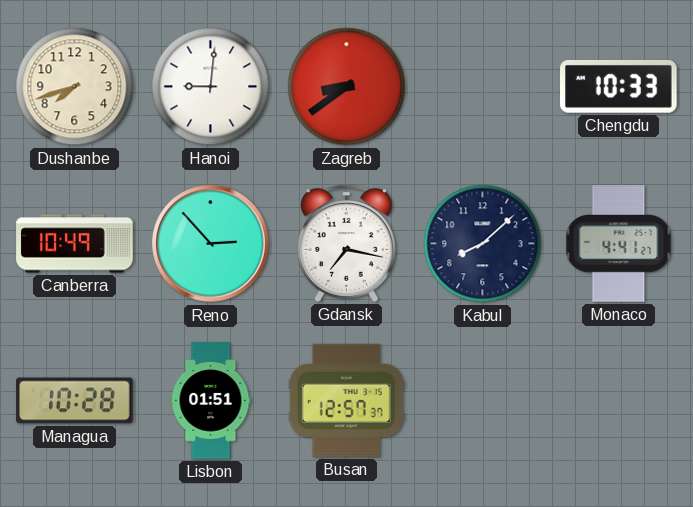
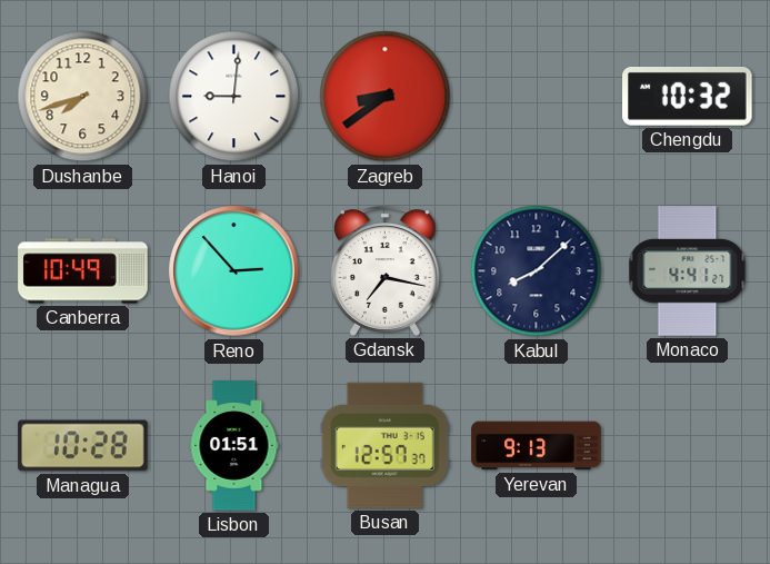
Chengdu: 10:33 -> 10:32
Yerevan: none -> 9:13
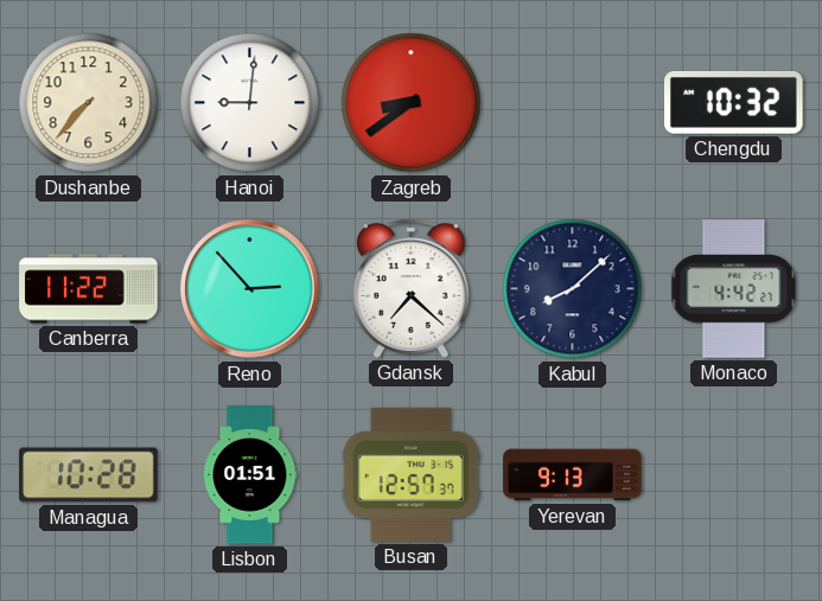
Dushanbe: 7:42 -> 7:37
Canberra: 10:49 -> 11:22
Gdansk: 7:17 -> 7:22
Monaco: 4:41 -> 4:42
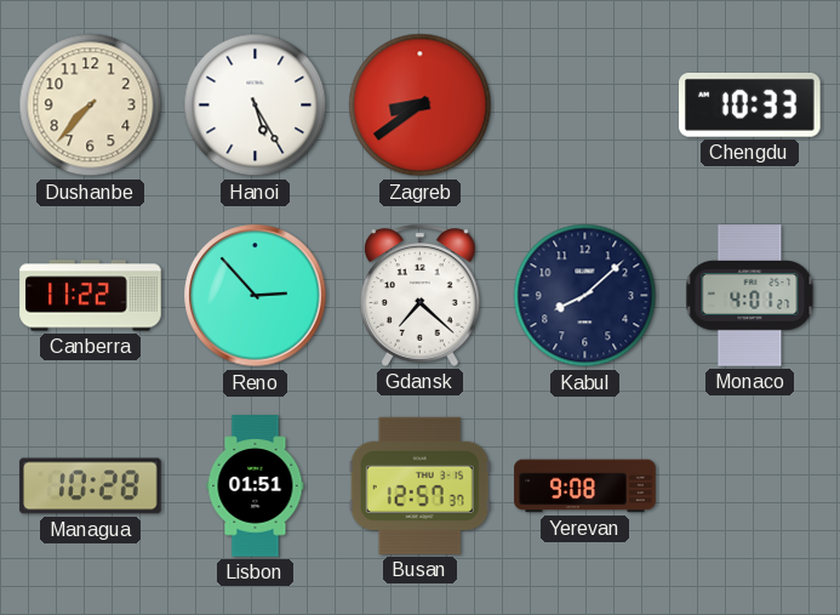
Hanoi: 9:01 -> 5:25
Chengdu: 10:32 -> 10:33
Monaco: 4:42 -> 4:01
Yerevan: 9:13 -> 9:08
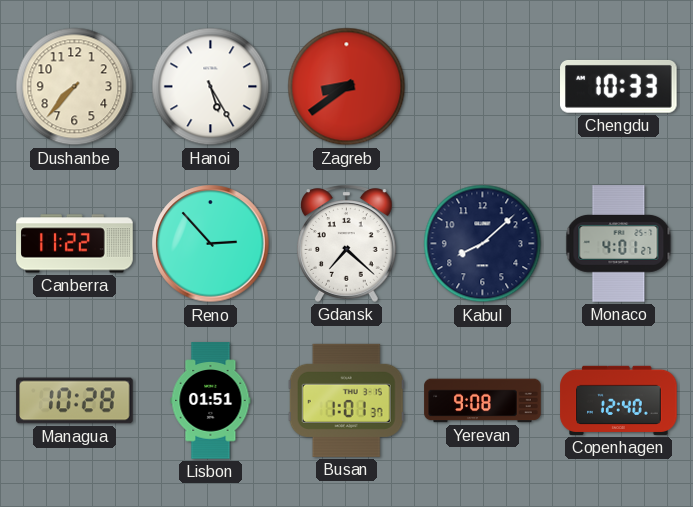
Busan: 12:57 -> 1:01
Copenhagen: none -> 12:40
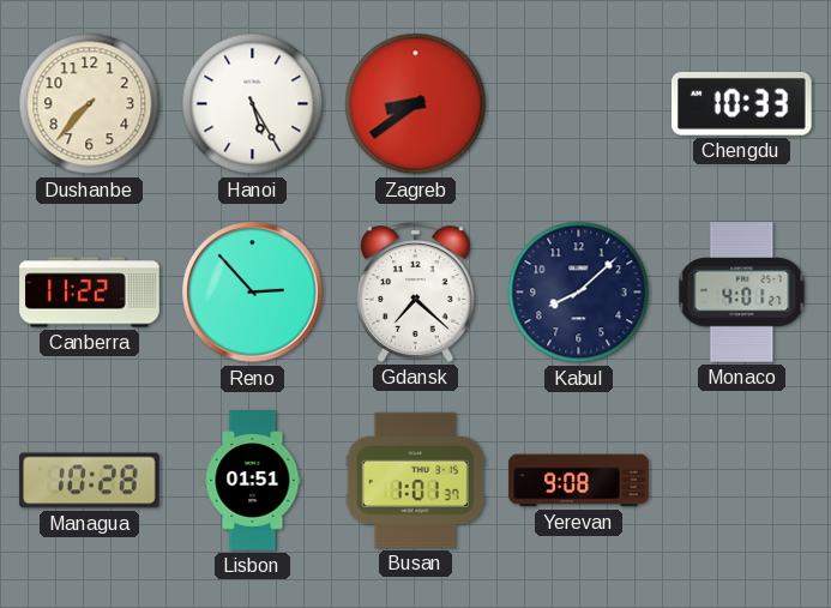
Copenhagen: 12:40 -> none
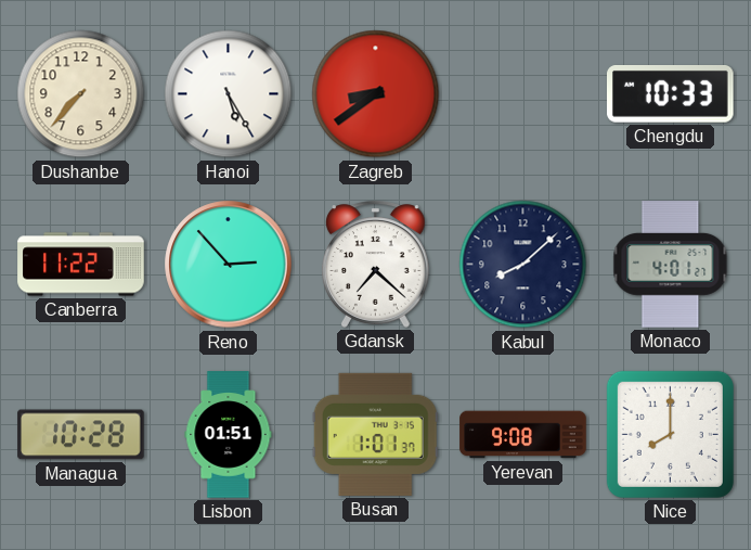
Nice: none -> 8:00
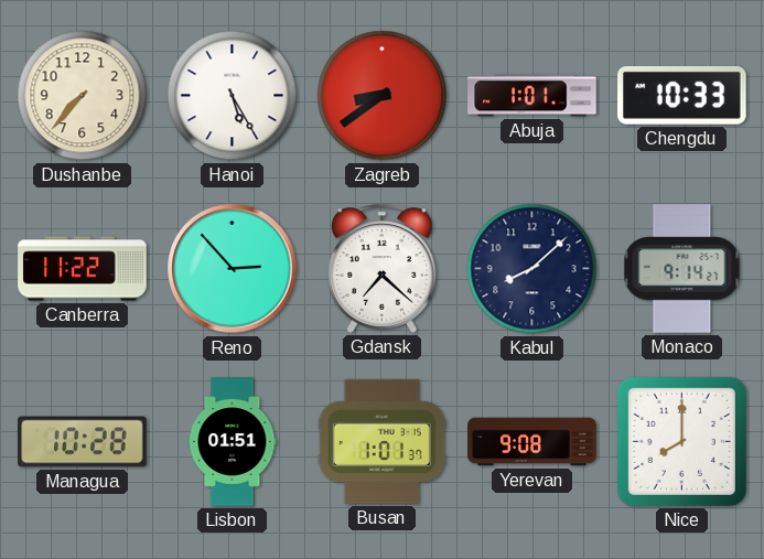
Abuja: none -> 1:01
Monaco: 4:01 -> 9:14
